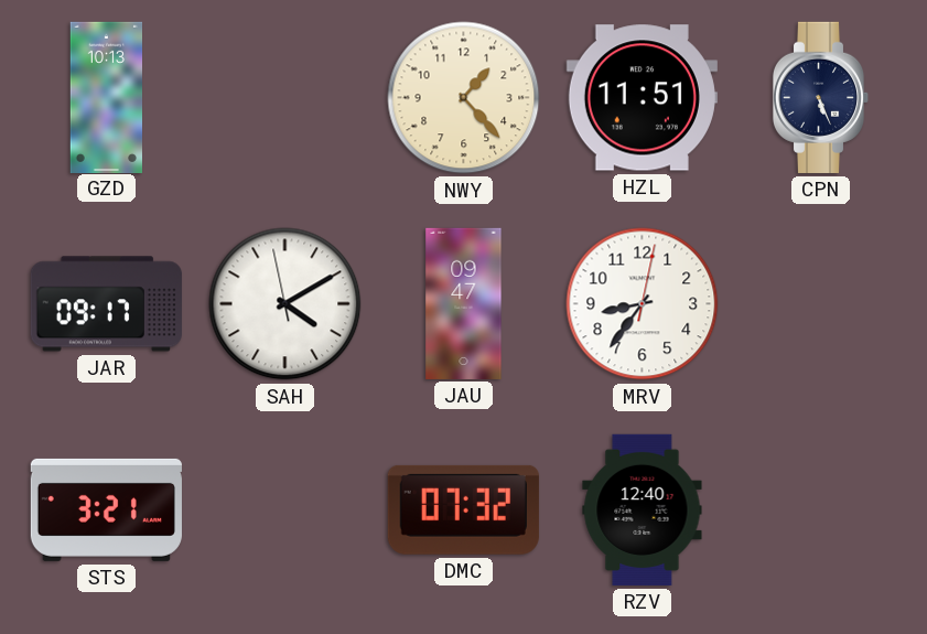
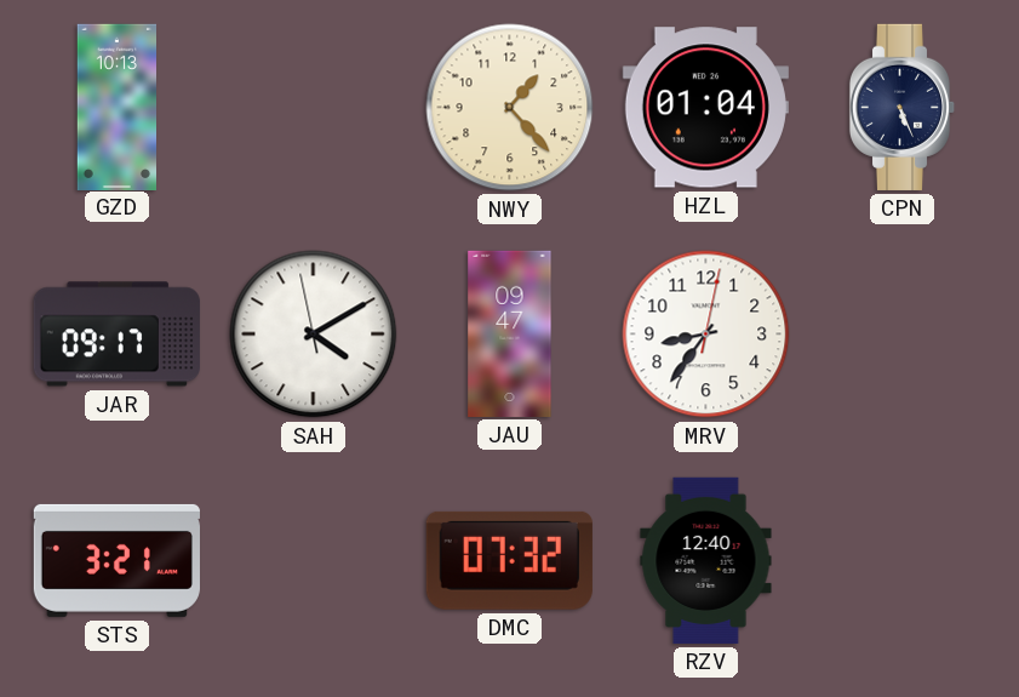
HZL: 11:51 -> 01:04
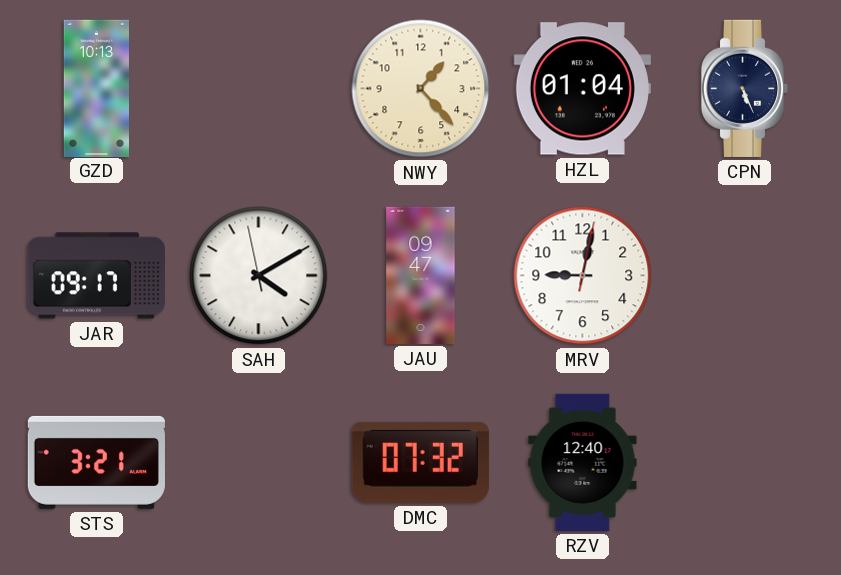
MRV: 8:36 -> 9:02
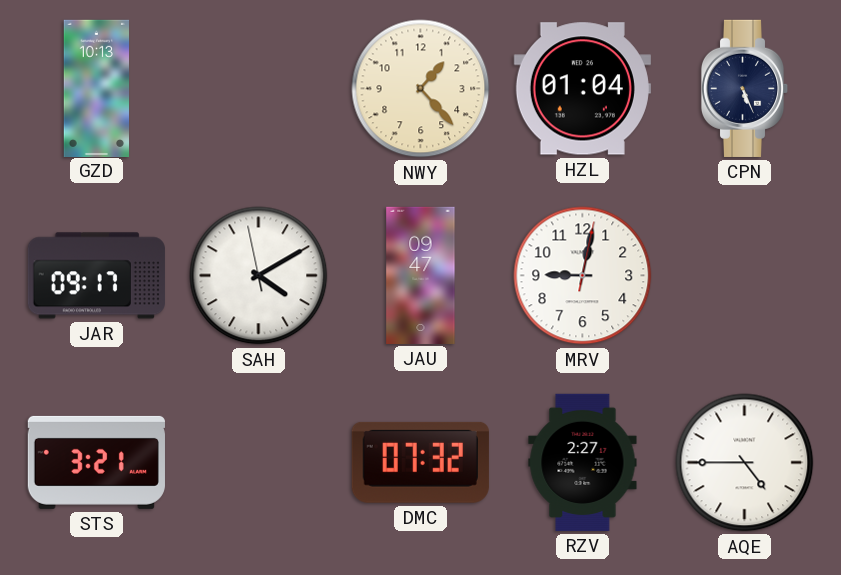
RZV: 12:40 -> 2:27
AQE: none -> 4:45
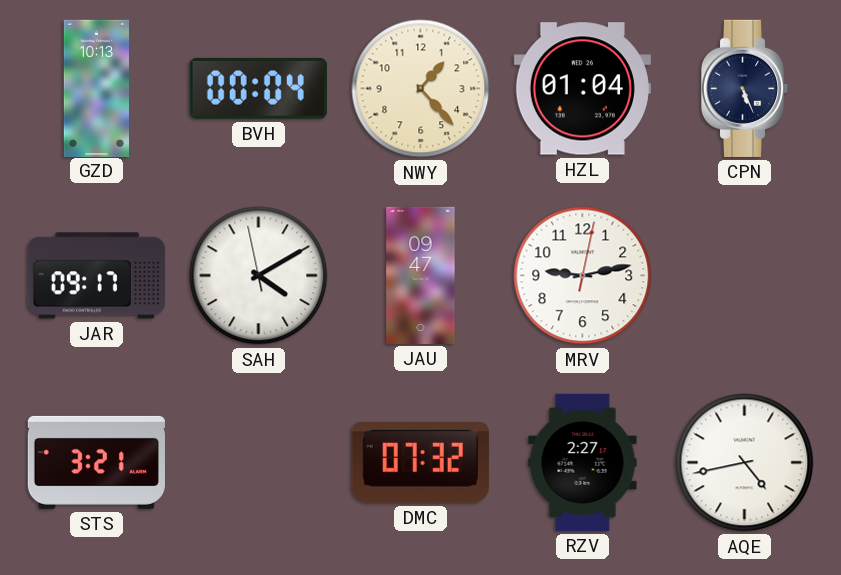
BVH: none -> 00:04
MRV: 9:02 -> 9:13
AQE: 4:45 -> 4:43
